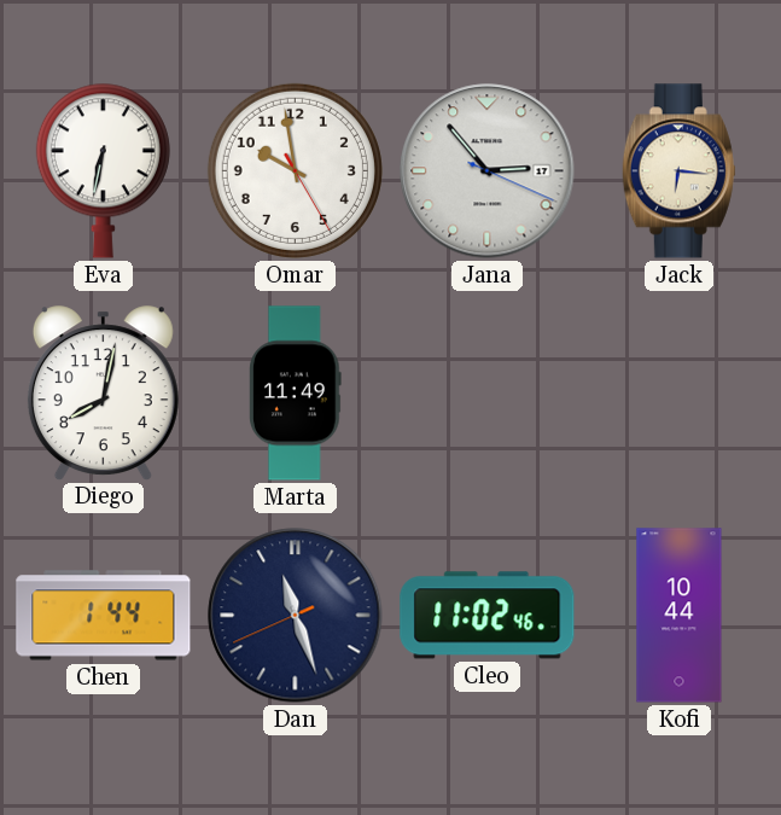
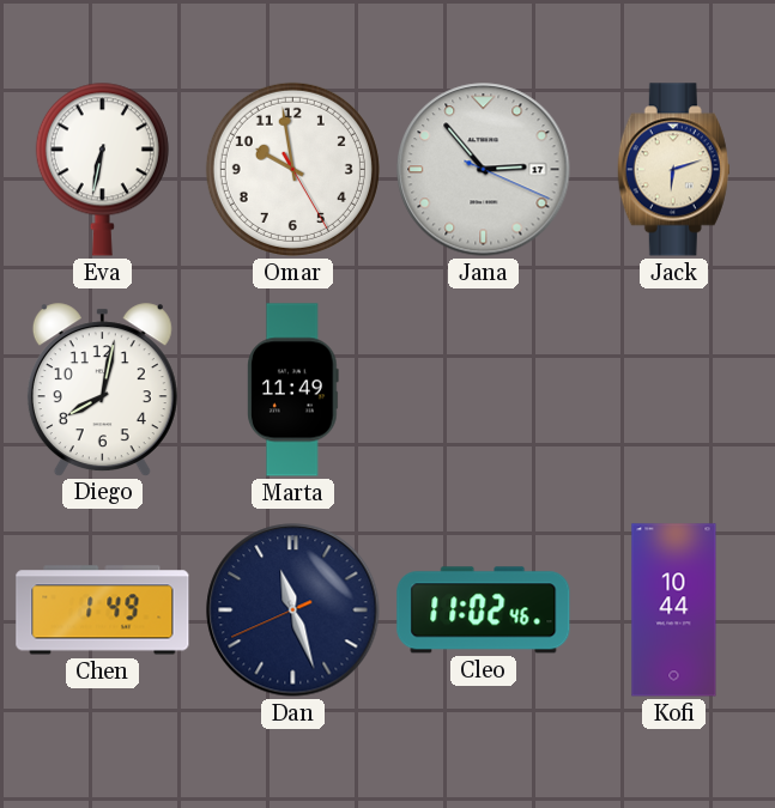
Jack: 6:16 -> 6:12
Chen: 1:44 -> 1:49
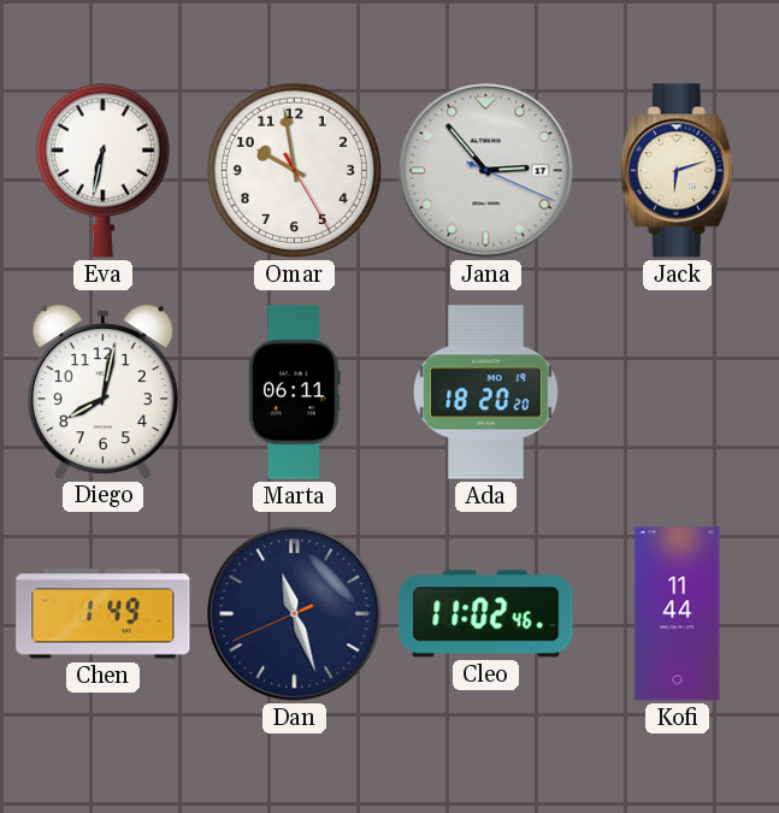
Marta: 11:49 -> 06:11
Ada: none -> 18:20
Kofi: 10:44 -> 11:44
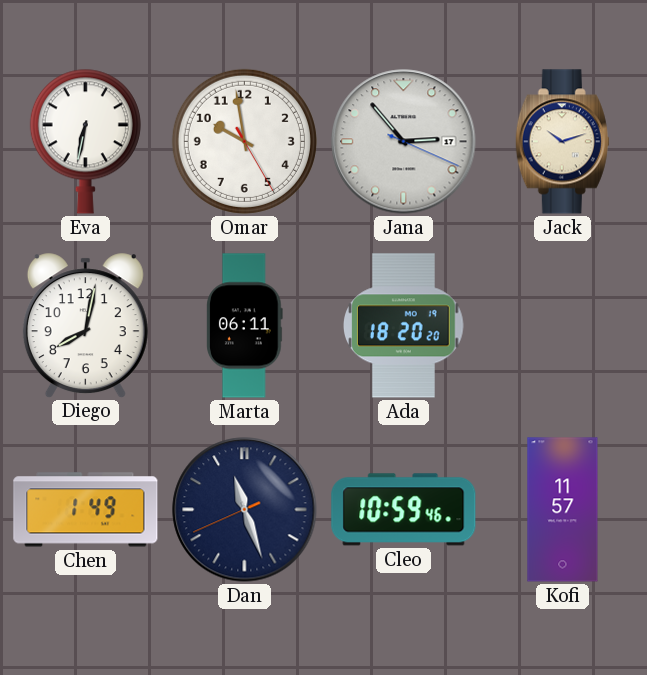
Jack: 6:12 -> 10:12
Cleo: 11:02 -> 10:59
Kofi: 11:44 -> 11:57
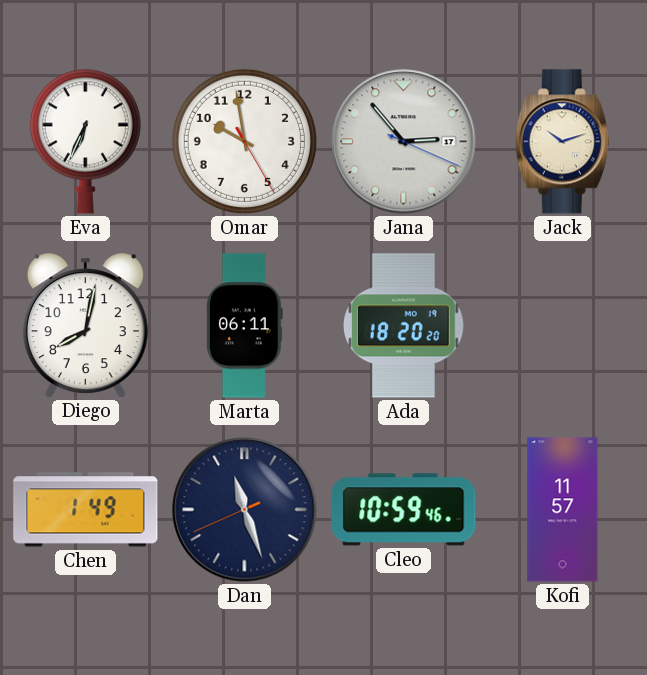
Eva: 6:32 -> 6:34
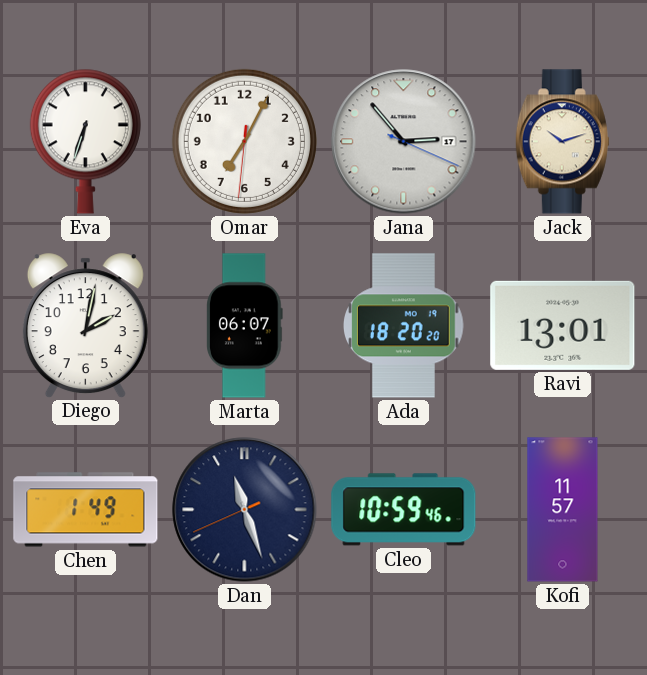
Eva: 6:34 -> 6:33
Omar: 9:58 -> 7:04
Diego: 8:02 -> 2:02
Marta: 06:11 -> 06:07
Ravi: none -> 13:01
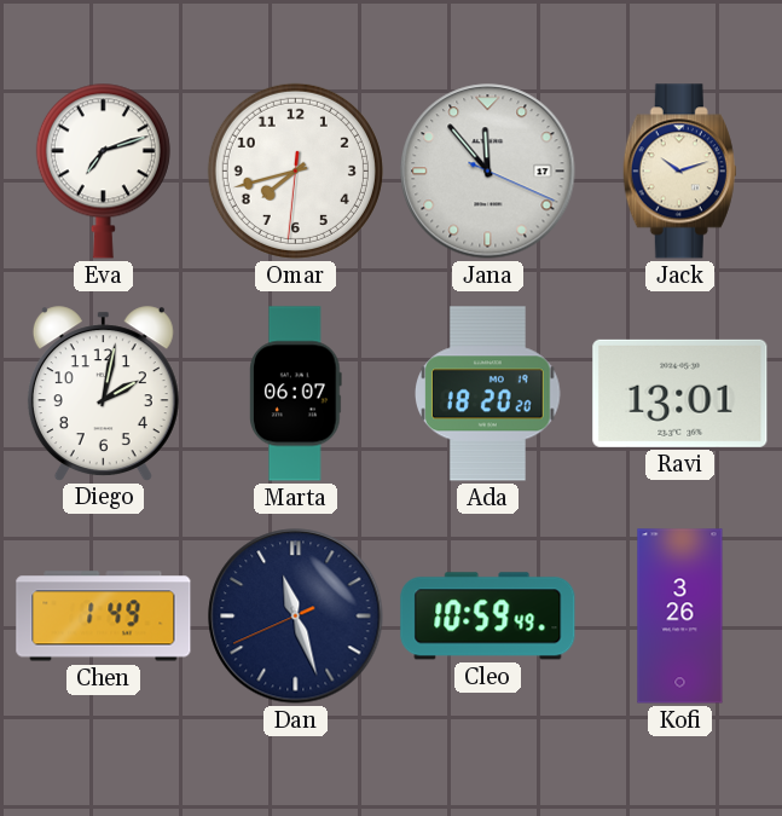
Eva: 6:33 -> 7:12
Omar: 7:04 -> 7:42
Jana: 2:53 -> 11:53
Cleo: 10:59:46 -> 10:59:49
Kofi: 11:57 -> 3:26
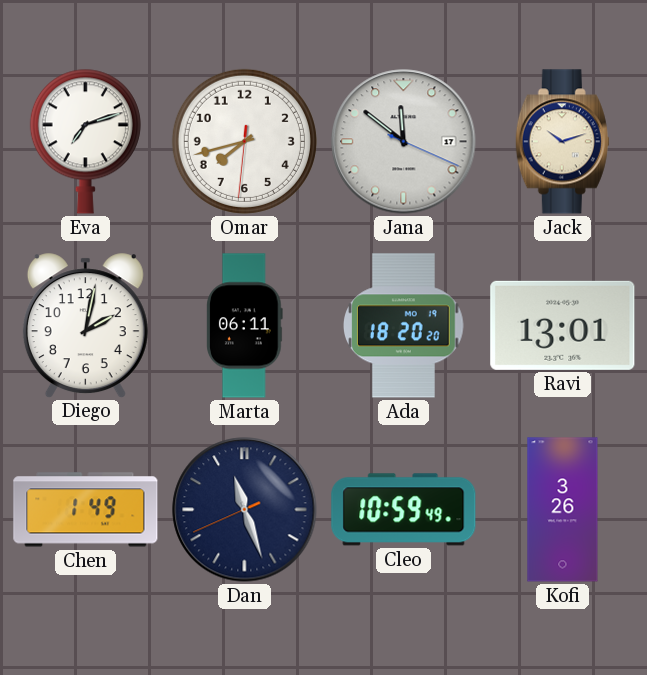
Jana: 11:53 -> 11:51
Marta: 06:07 -> 06:11
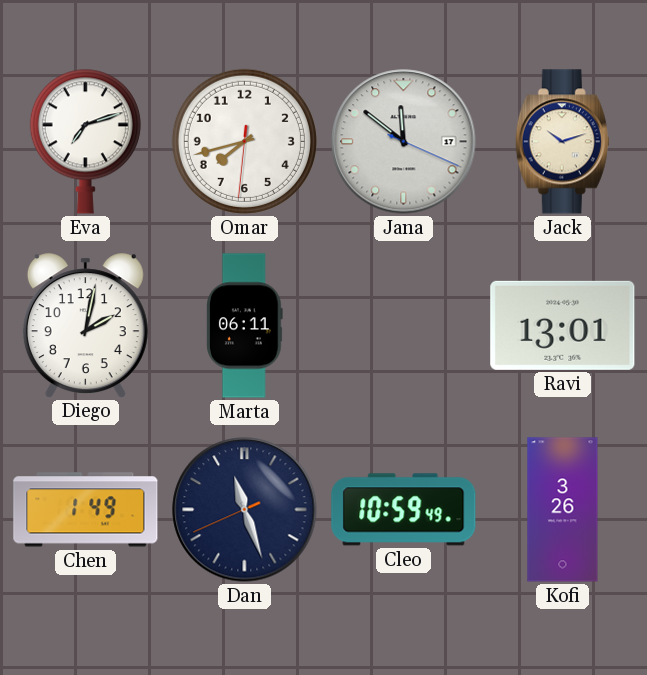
Ada: 18:20 -> none
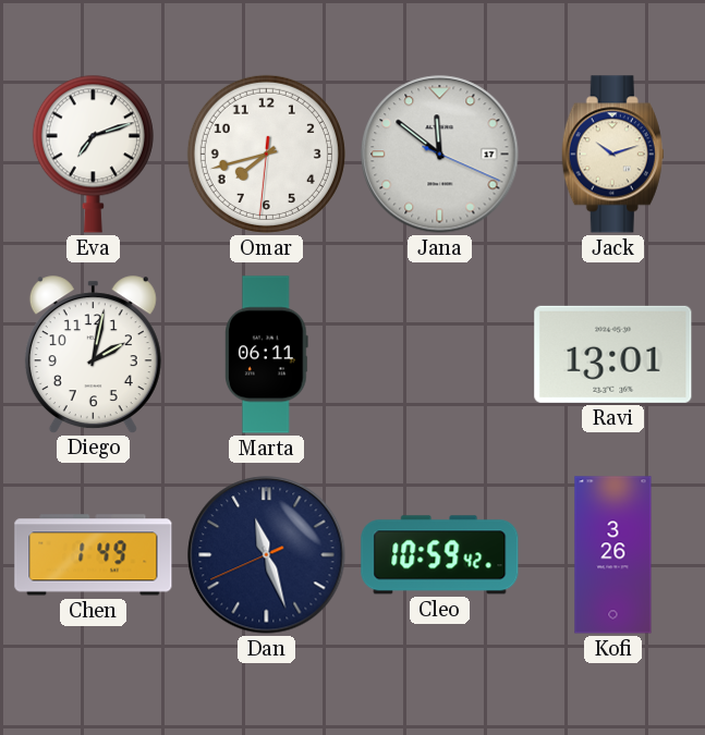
Cleo: 10:59:49 -> 10:59:42
